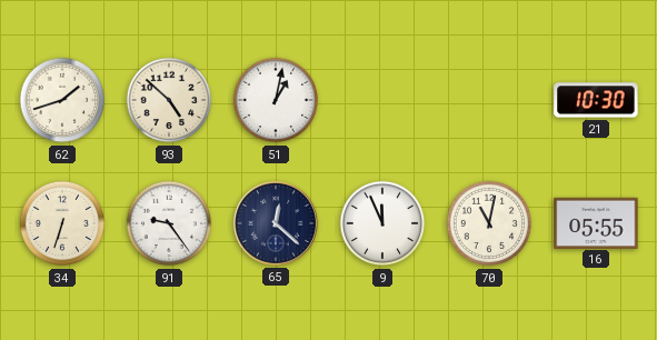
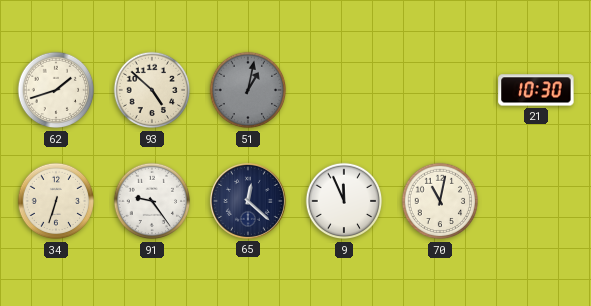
51 dial: white -> grey
16: 05:55 -> none
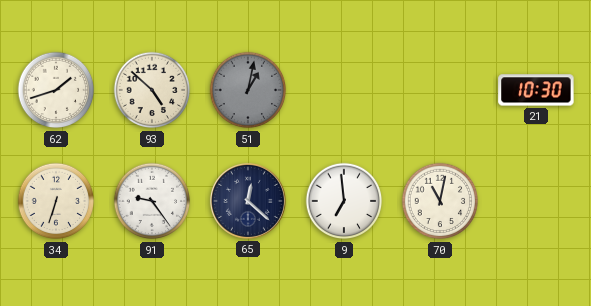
9: 11:56 -> 6:59
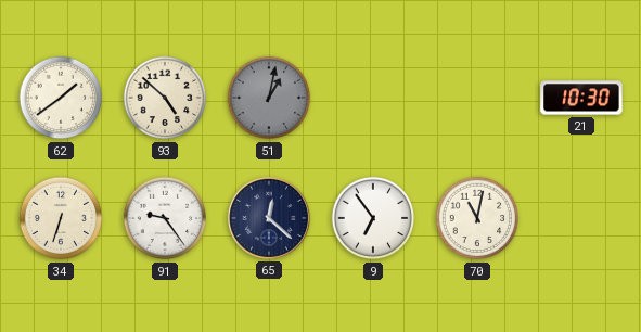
62: 1:42 -> 1:39
9: 6:59 -> 6:54
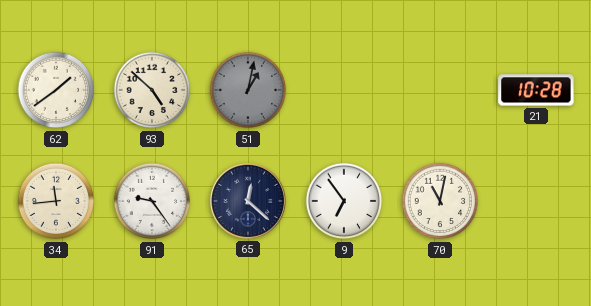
21: 10:30 -> 10:28
34: 6:33 -> 11:44
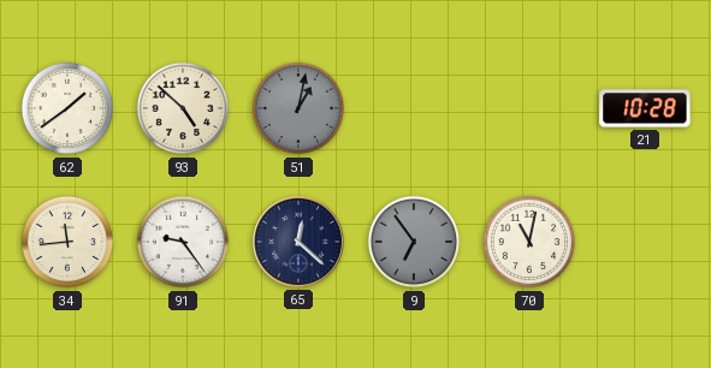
9 dial: white -> grey
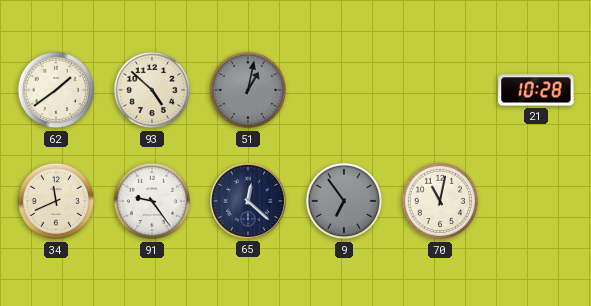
34: 11:44 -> 11:41
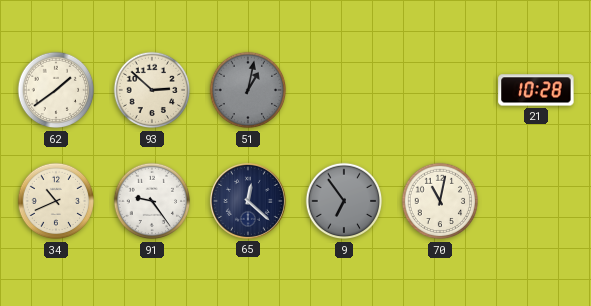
93: 4:52 -> 2:52
34: 11:41 -> 10:41
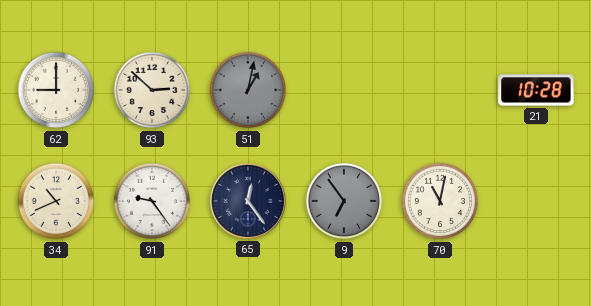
62: 1:39 -> 9:00
65: 12:22 -> 12:24
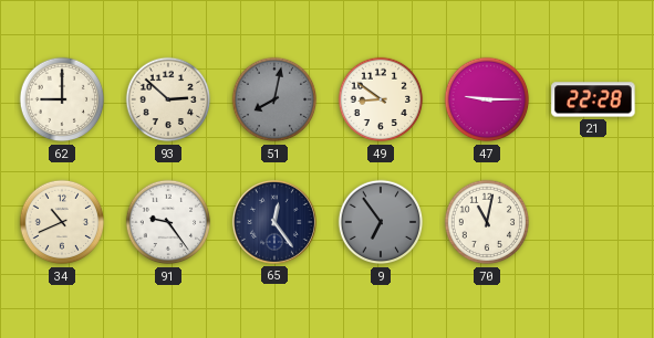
51: 1:02 -> 8:02
49: none -> 8:51
47: none -> 9:15
21: 10:28 -> 22:28
